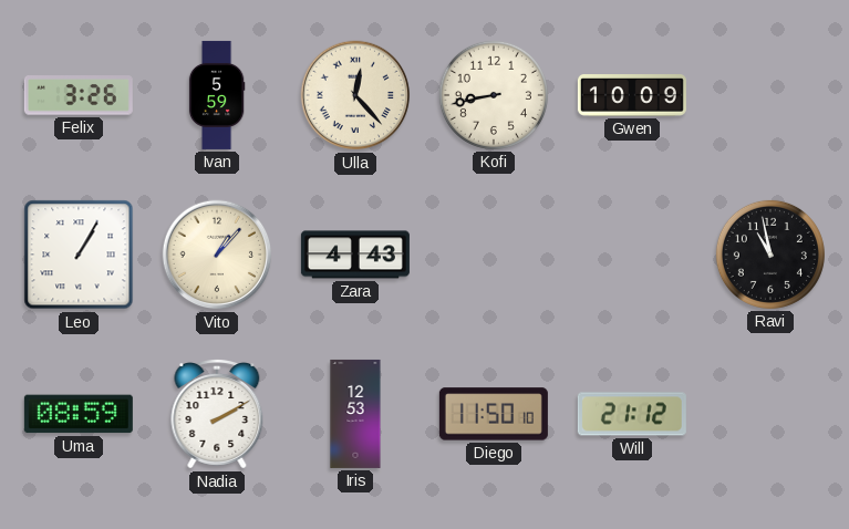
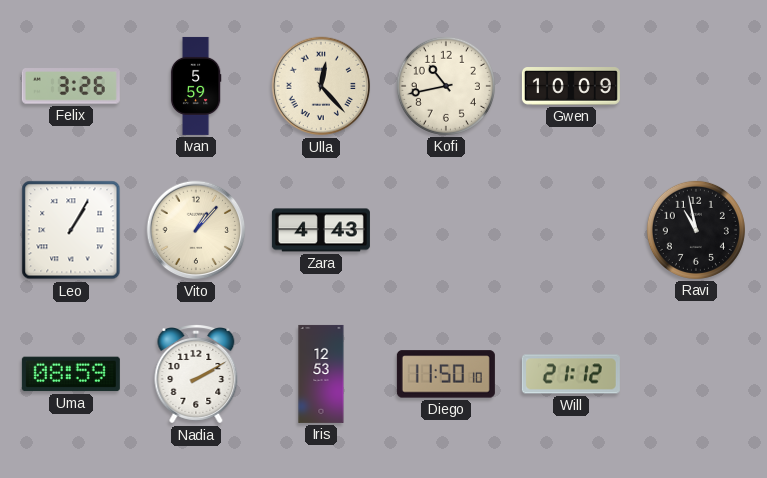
Kofi: 8:43 -> 10:43
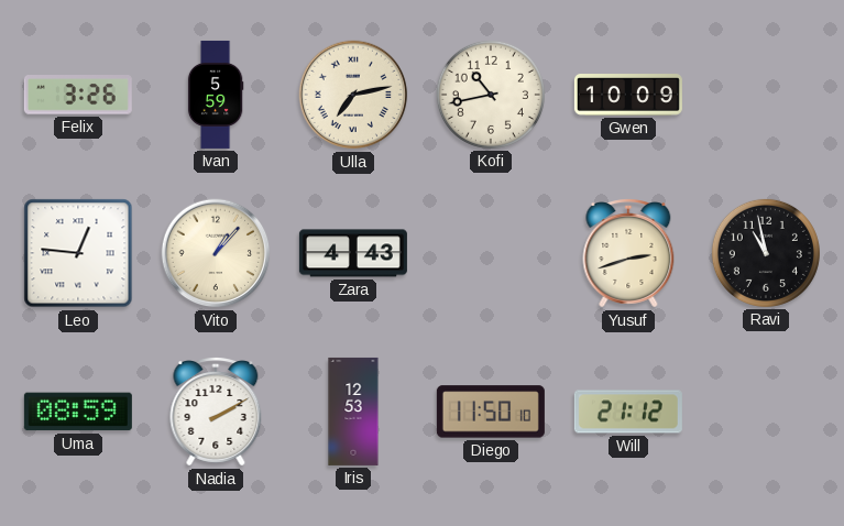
Ulla: 12:23 -> 7:13
Leo: 1:05 -> 12:46
Yusuf: none -> 2:42
